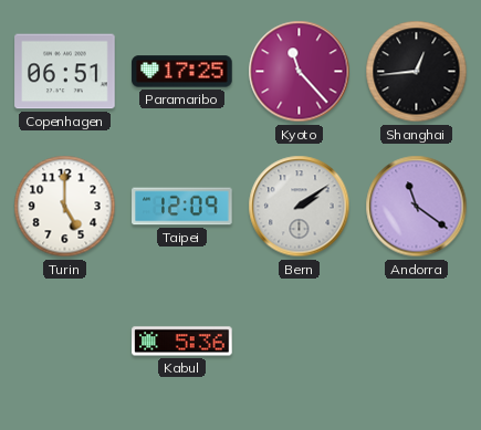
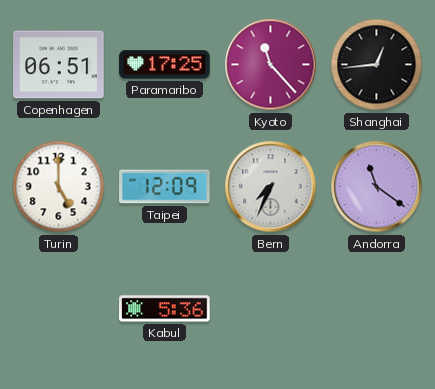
Bern: 2:09 -> 7:34
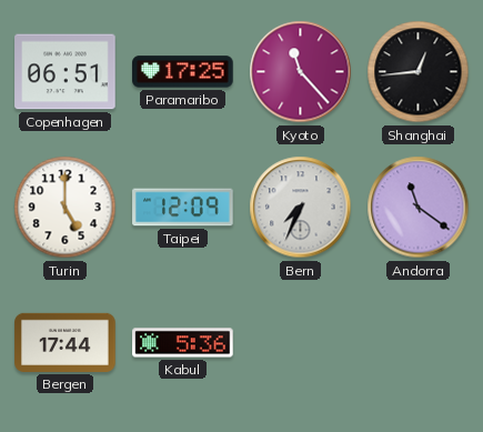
Bergen: none -> 17:44
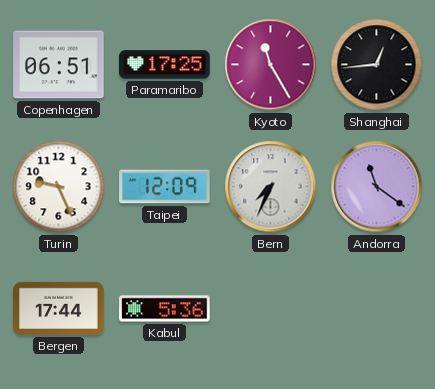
Kyoto: 11:23 -> 11:25
Turin: 5:00 -> 9:26
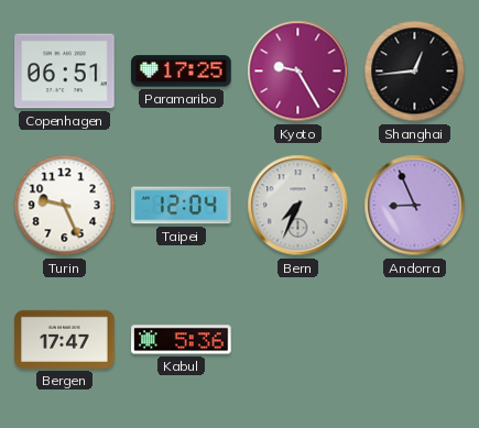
Kyoto: 11:25 -> 9:25
Taipei: 12:09 -> 12:04
Andorra: 11:21 -> 8:56
Bergen: 17:44 -> 17:47
